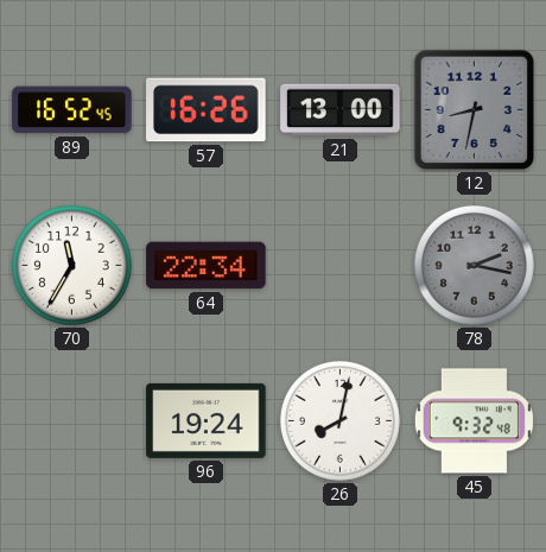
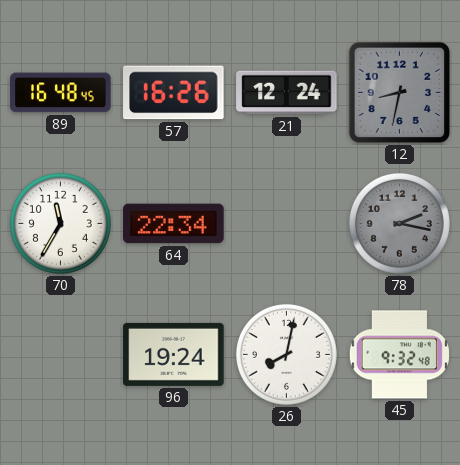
89: 16:52 -> 16:48
21: 13:00 -> 12:24
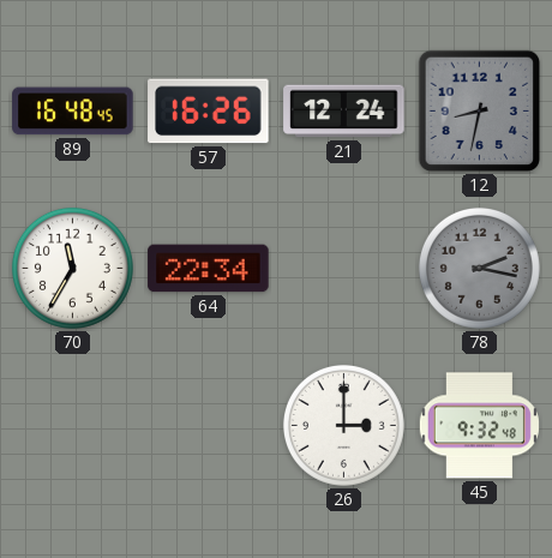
96: 19:24 -> none
26: 8:02 -> 3:00
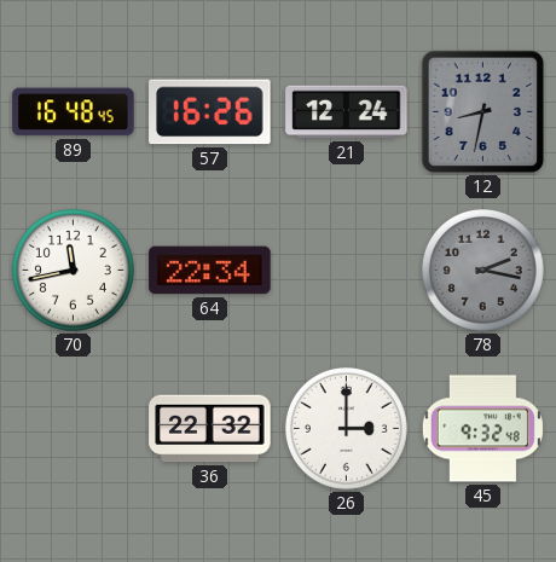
70: 11:35 -> 11:43
36: none -> 22:32
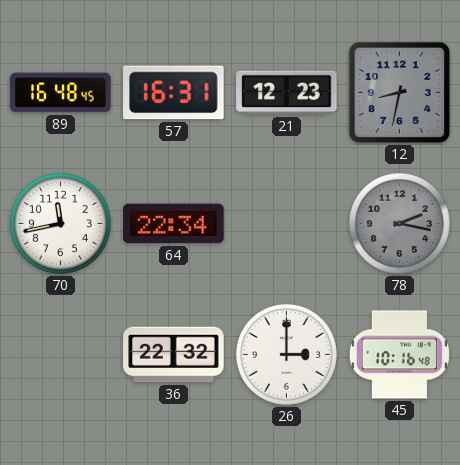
57: 16:26 -> 16:31
21: 12:24 -> 12:23
45: 9:32 -> 10:16
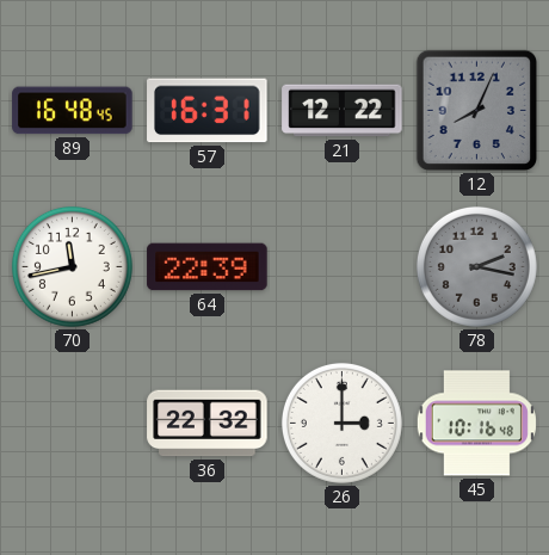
21: 12:23 -> 12:22
12: 8:32 -> 8:04
64: 22:34 -> 22:39
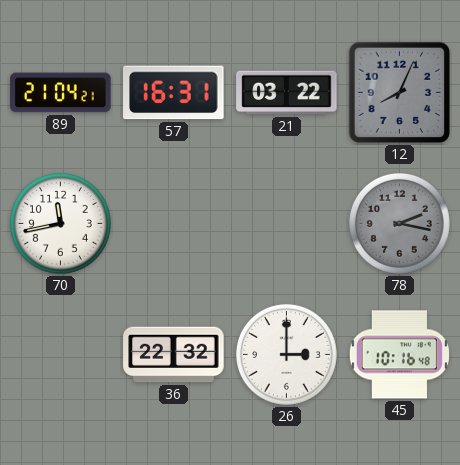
89: 16:48 -> 21:04
21: 12:22 -> 03:22
64: 22:39 -> none
